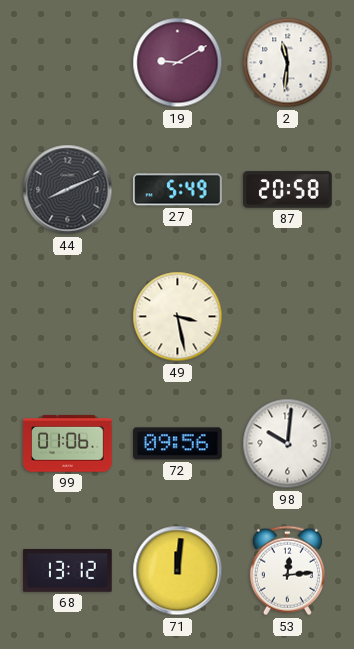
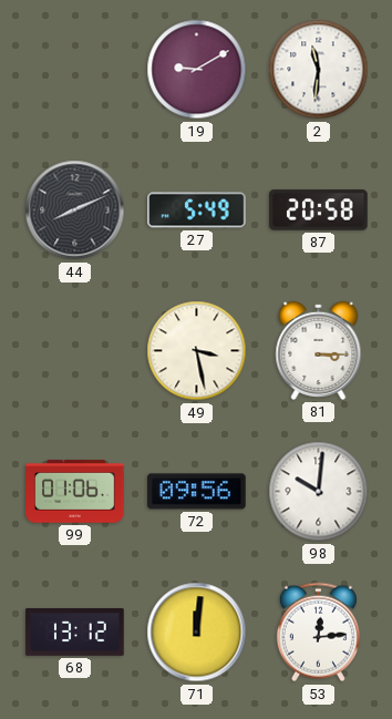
81: none -> 3:15
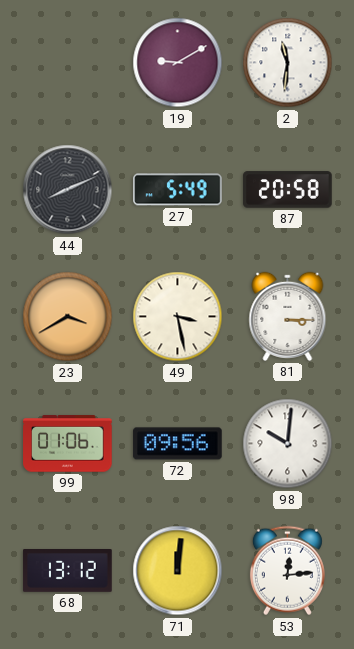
23: none -> 3:40
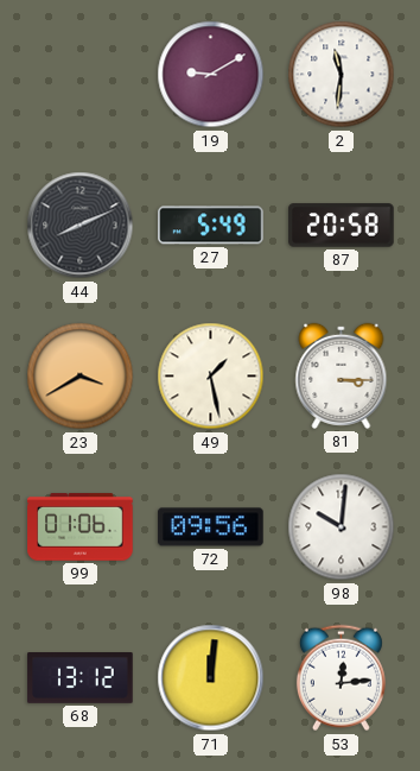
49: 3:28 -> 1:28
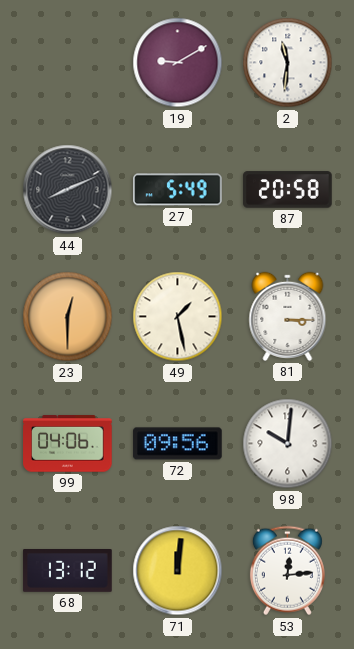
23: 3:40 -> 12:30
99: 01:06 -> 04:06
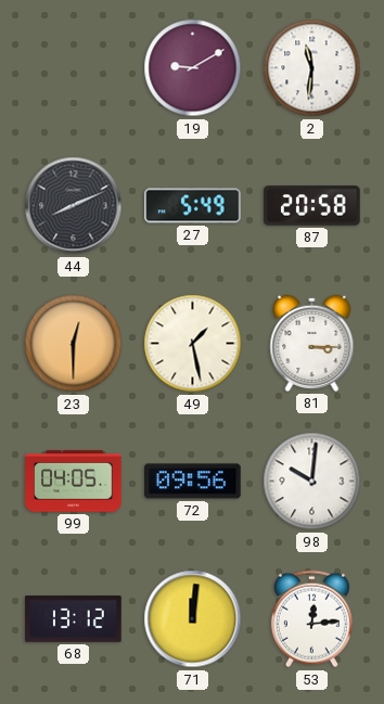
99: 04:06 -> 04:05
